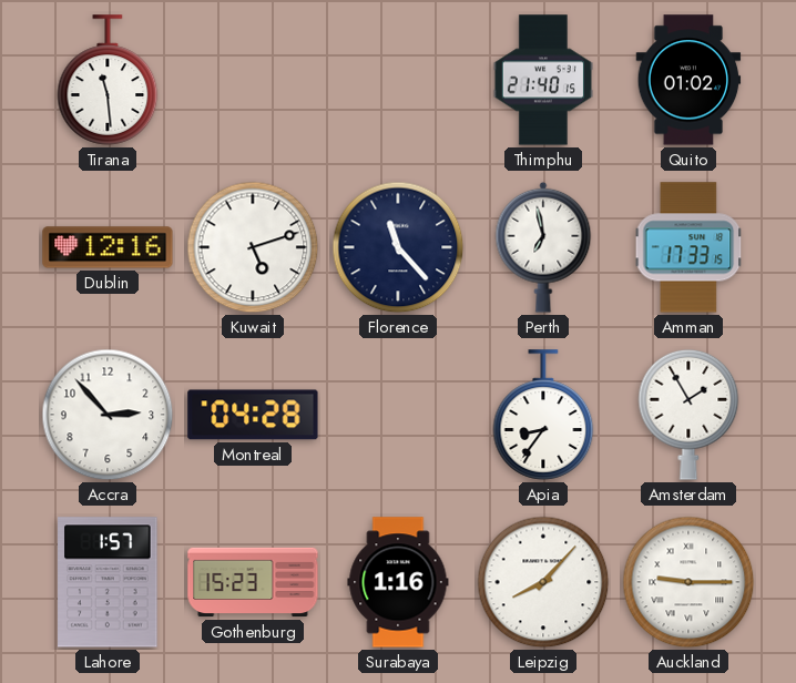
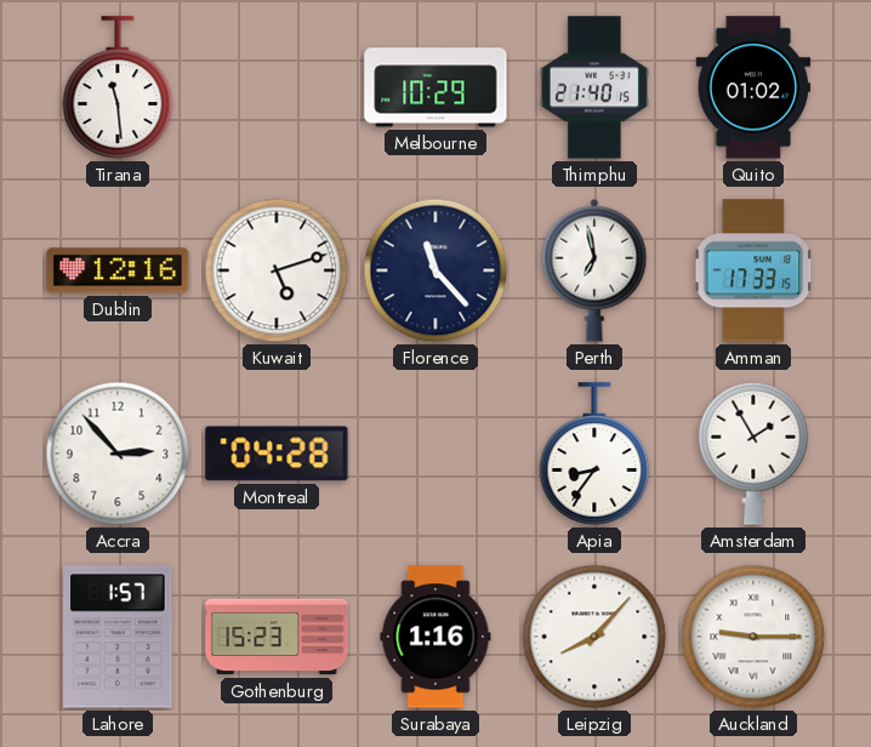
Melbourne: none -> 10:29
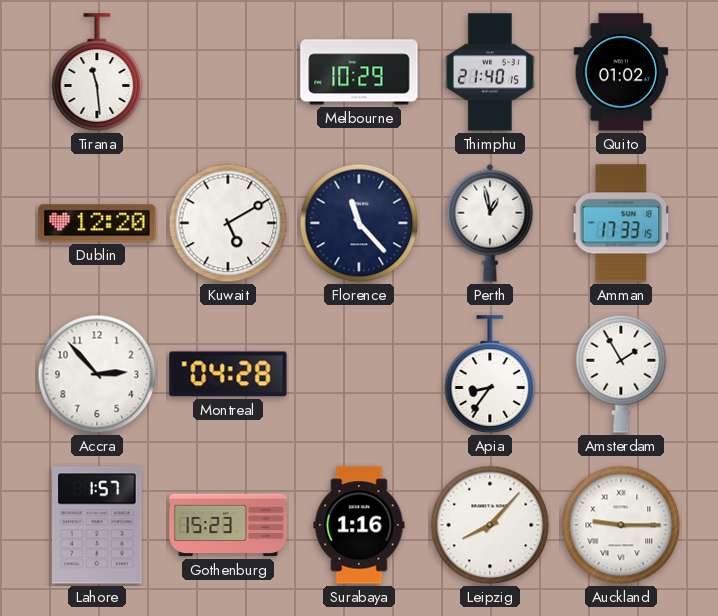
Dublin: 12:16 -> 12:20
Kuwait: 5:12 -> 5:10
Perth: 6:58 -> 12:58
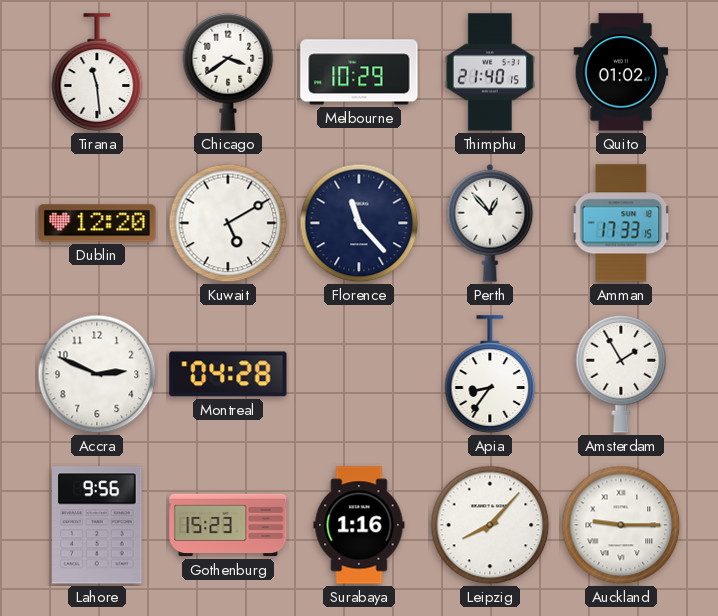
Chicago: none -> 3:39
Perth: 12:58 -> 12:53
Accra: 2:53 -> 2:49
Lahore: 1:57 -> 9:56
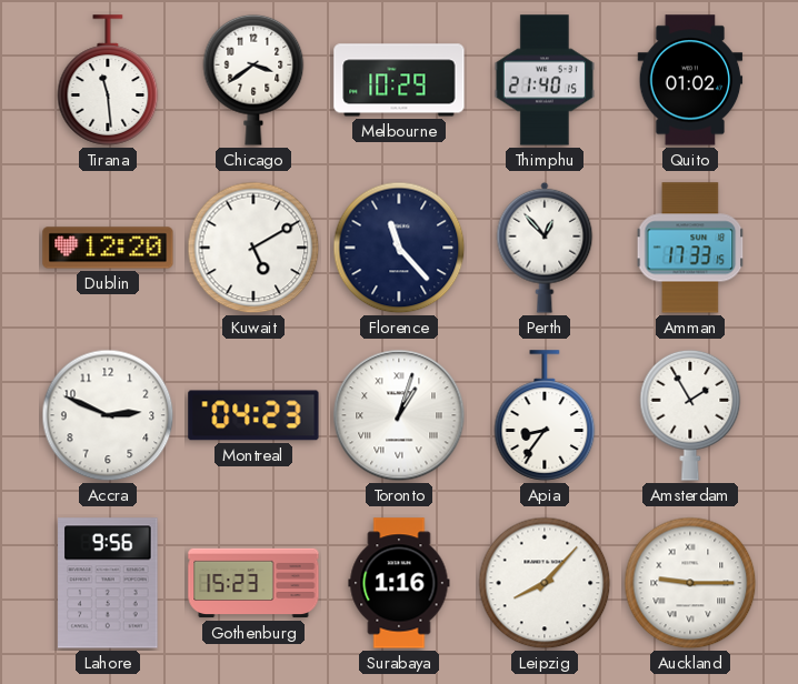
Montreal: 04:28 -> 04:23
Toronto: none -> 1:03
